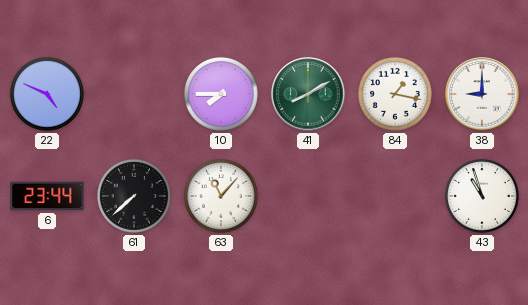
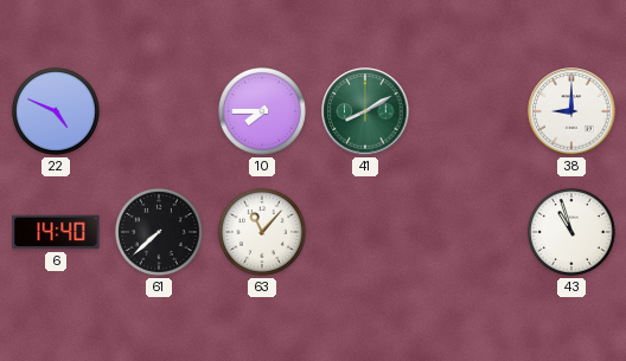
84: 1:17 -> none
6: 23:44 -> 14:40
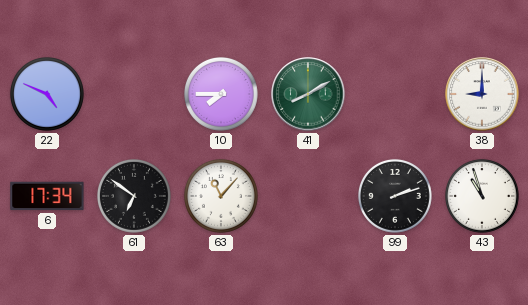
6: 14:40 -> 17:34
61: 7:38 -> 6:51
99: none -> 2:12
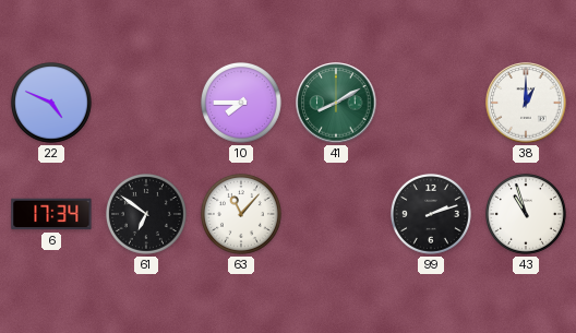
38: 9:00 -> 1:00
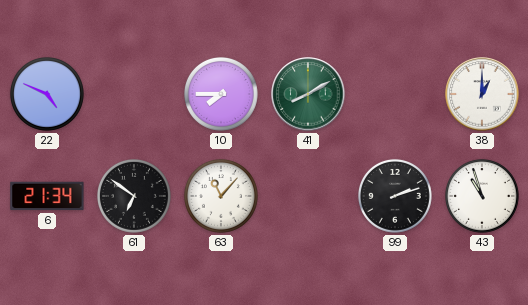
6: 17:34 -> 21:34
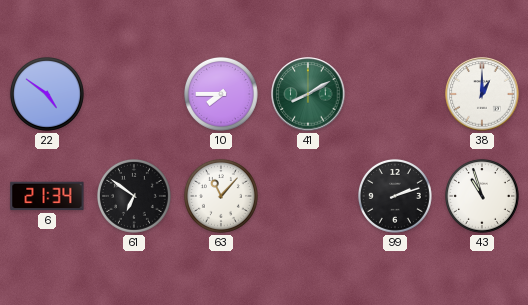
22: 4:49 -> 4:51
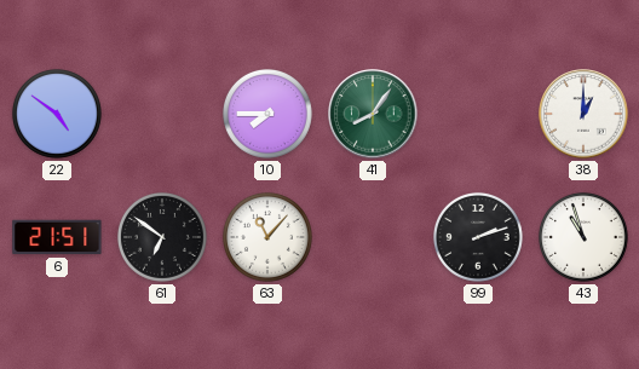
41: 8:10 -> 8:06
6: 21:34 -> 21:51
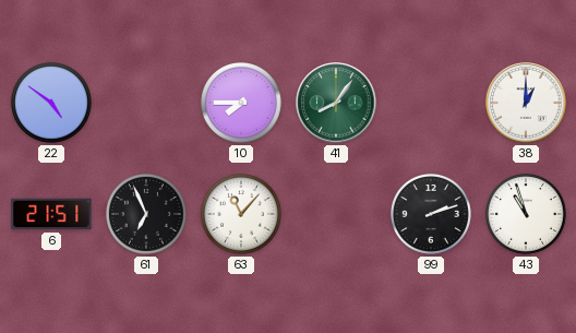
61: 6:51 -> 6:56
